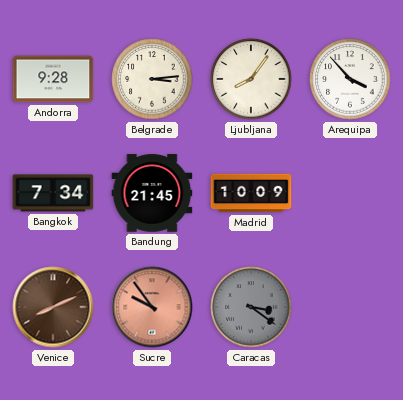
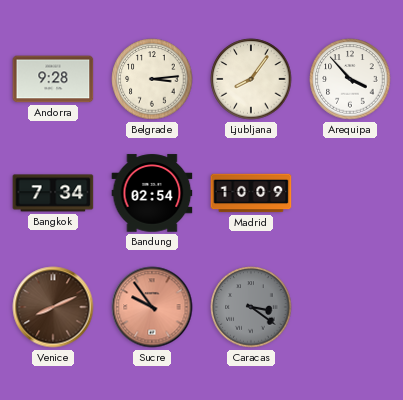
Bandung: 21:45 -> 02:54
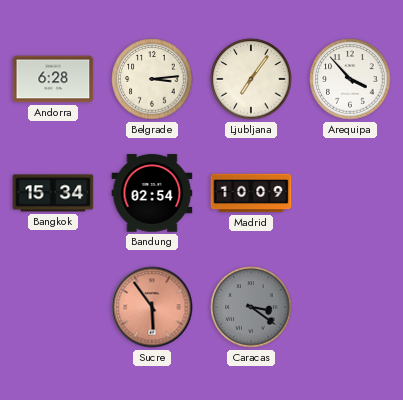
Andorra: 9:28 -> 6:28
Ljubljana: 8:06 -> 7:06
Bangkok: 7:34 -> 15:34
Venice: 8:11 -> none
Sucre: 9:54 -> 5:54
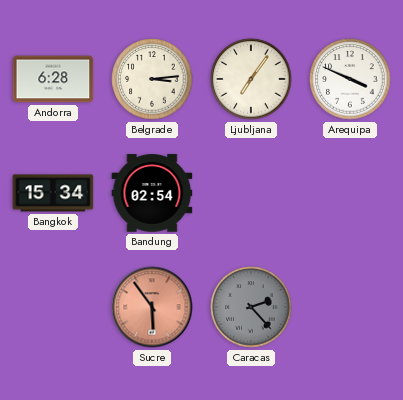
Arequipa: 3:53 -> 3:49
Madrid: 10:09 -> none
Caracas: 3:21 -> 2:23
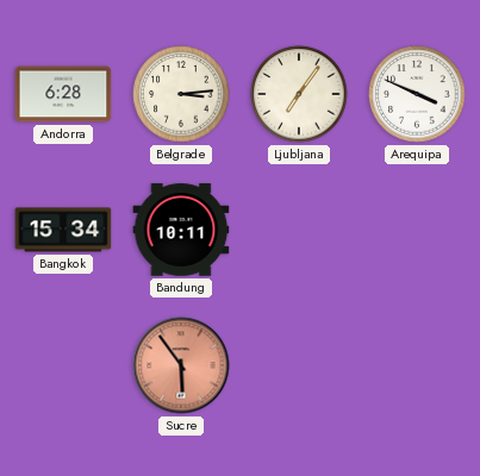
Bandung: 02:54 -> 10:11
Caracas: 2:23 -> none
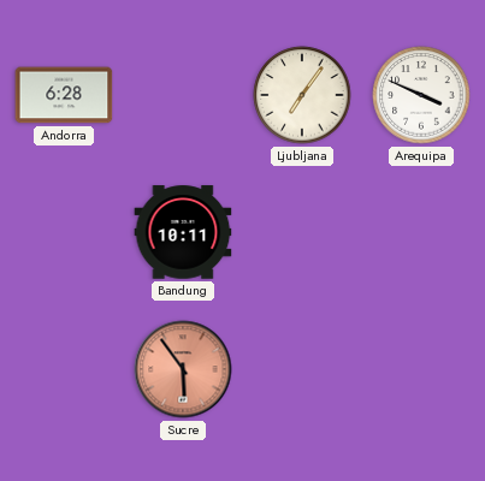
Belgrade: 3:14 -> none
Bangkok: 15:34 -> none
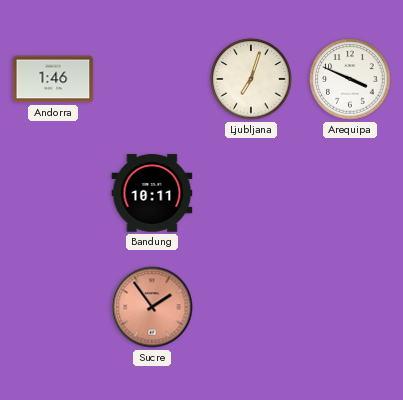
Andorra: 6:28 -> 1:46
Ljubljana: 7:06 -> 7:03
Sucre: 5:54 -> 1:54
